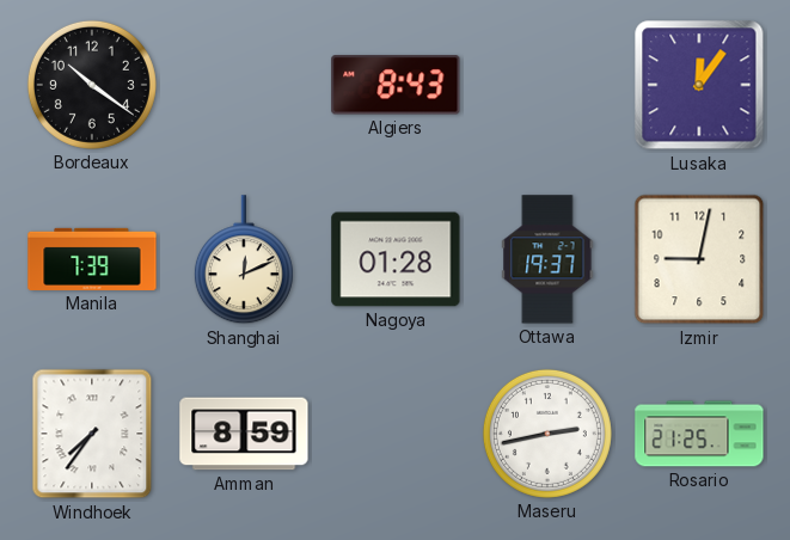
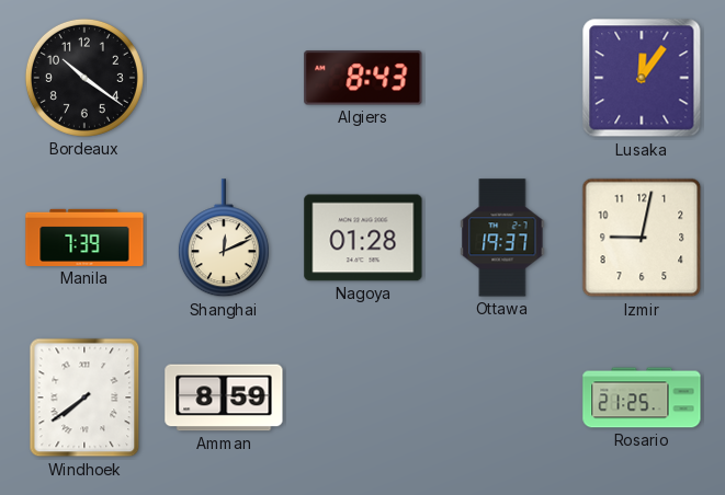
Windhoek: 7:36 -> 7:39
Maseru: 2:43 -> none
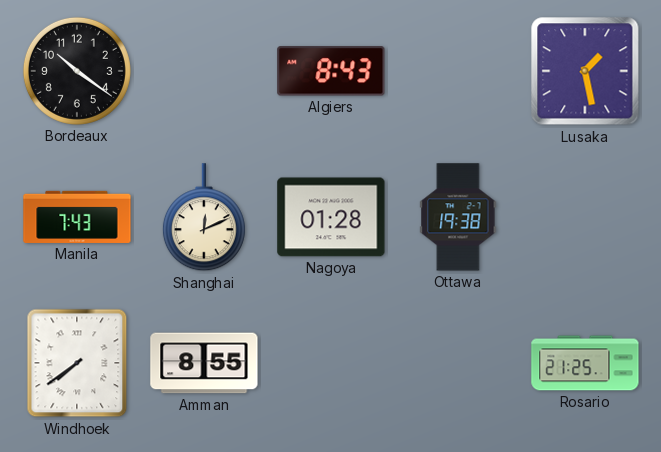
Lusaka: 12:06 -> 1:28
Manila: 7:39 -> 7:43
Ottawa: 19:37 -> 19:38
Izmir: 9:02 -> none
Amman: 8:59 -> 8:55
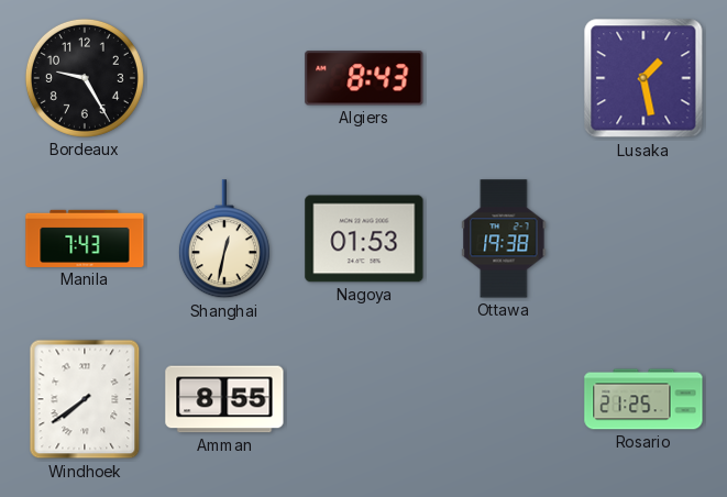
Bordeaux: 10:21 -> 9:25
Shanghai: 12:11 -> 12:32
Nagoya: 01:28 -> 01:53
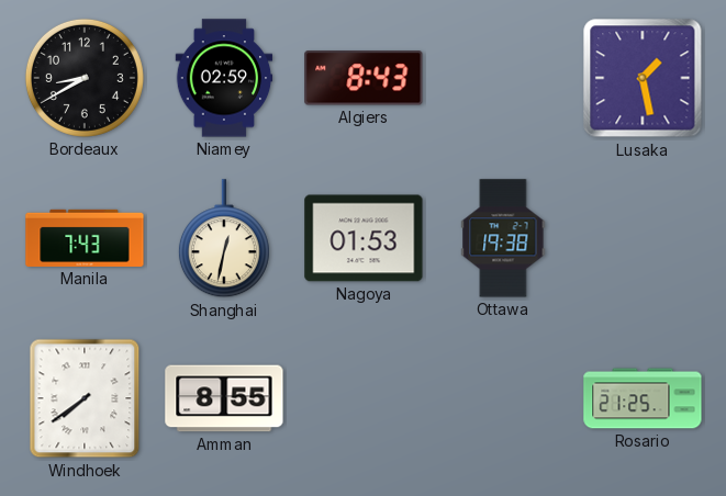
Bordeaux: 9:25 -> 8:40
Niamey: none -> 02:59
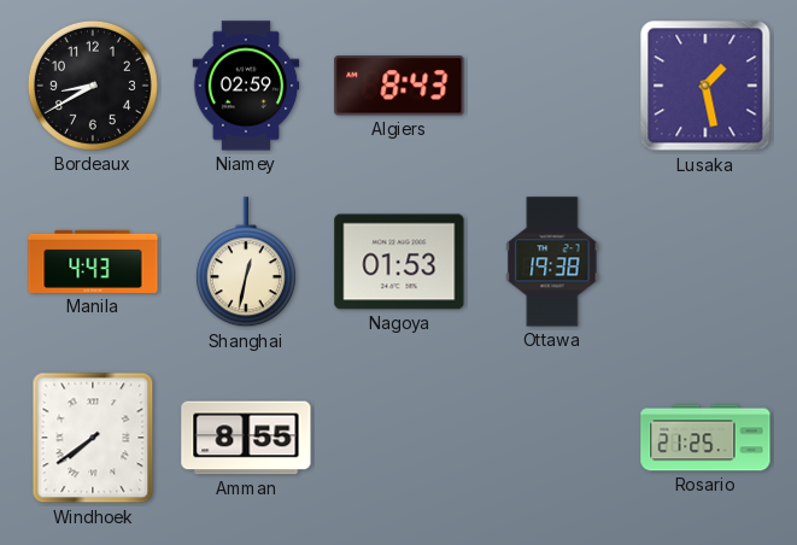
Manila: 7:43 -> 4:43
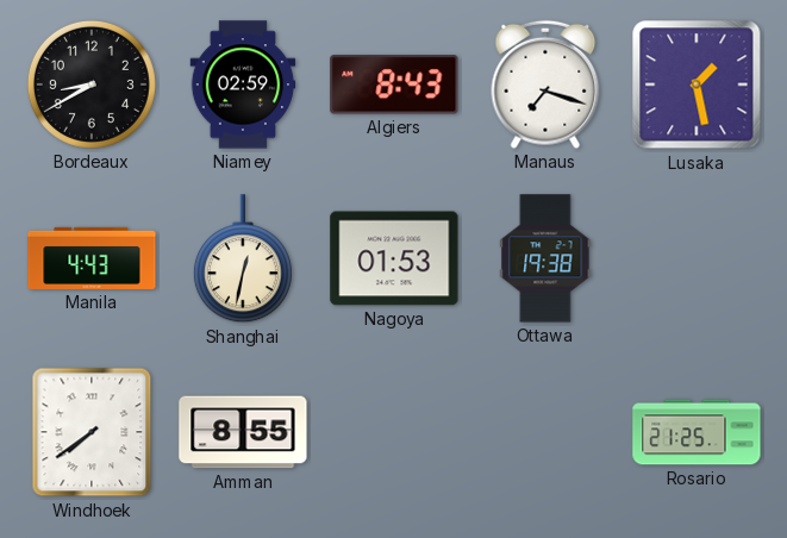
Manaus: none -> 7:18
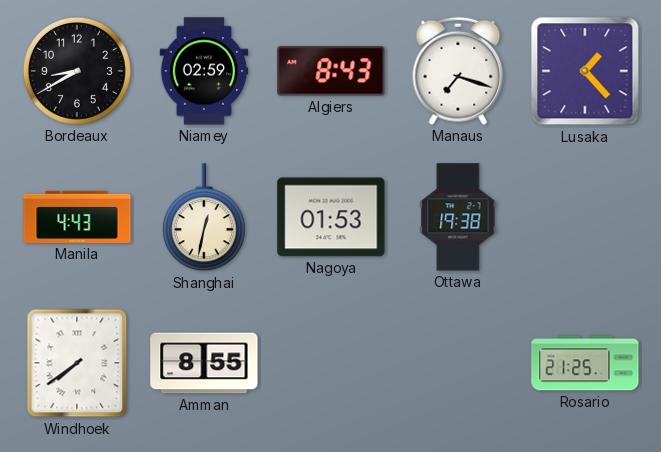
Lusaka: 1:28 -> 1:23
